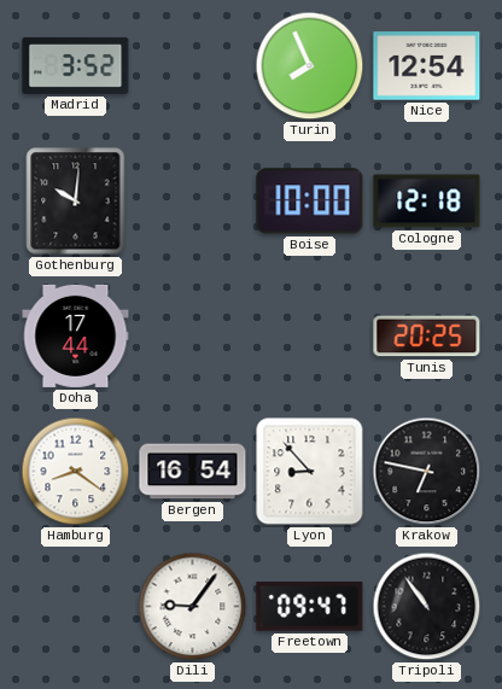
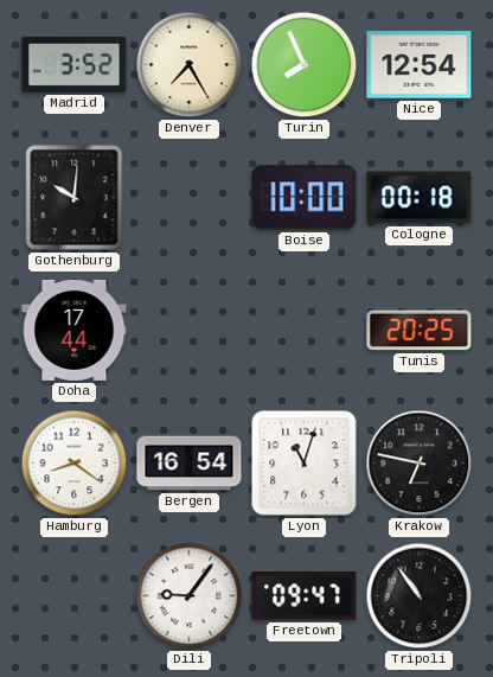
Denver: none -> 7:25
Cologne: 12:18 -> 00:18
Lyon: 8:53 -> 11:03
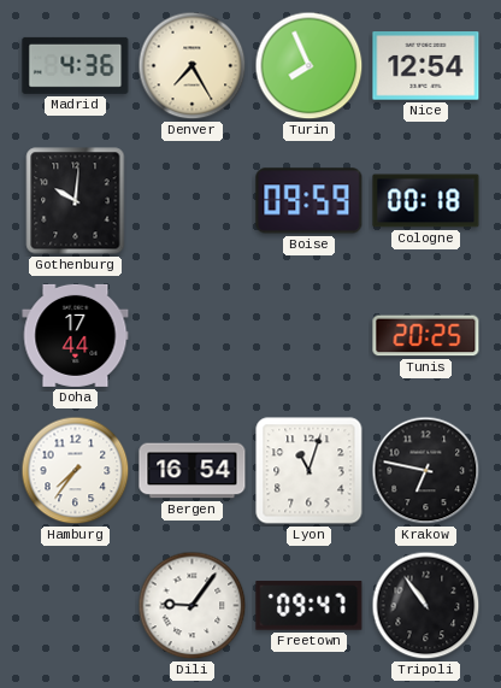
Madrid: 3:52 -> 4:36
Boise: 10:00 -> 09:59
Hamburg: 8:21 -> 7:36
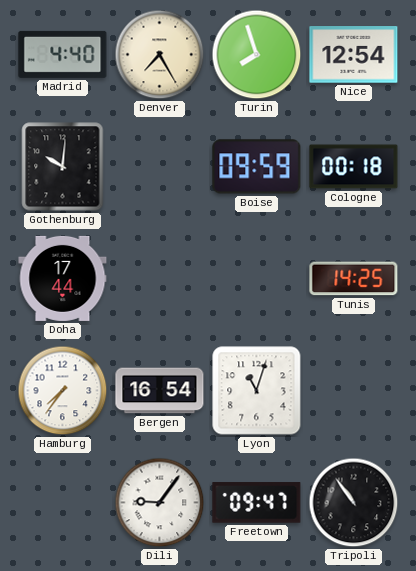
Madrid: 4:36 -> 4:40
Turin: 7:56 -> 7:57
Tunis: 20:25 -> 14:25
Krakow: 6:47 -> none
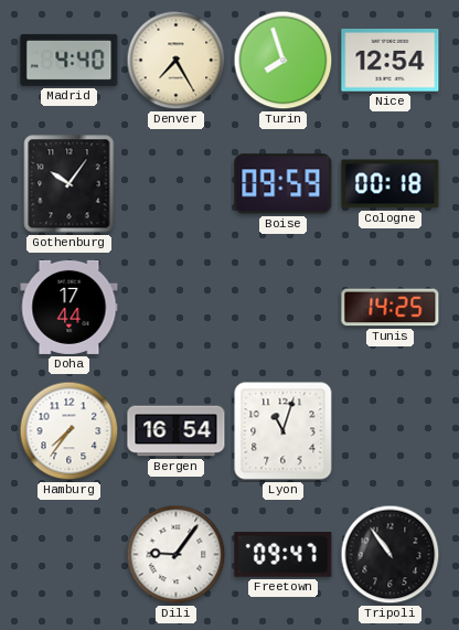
Gothenburg: 10:01 -> 10:06
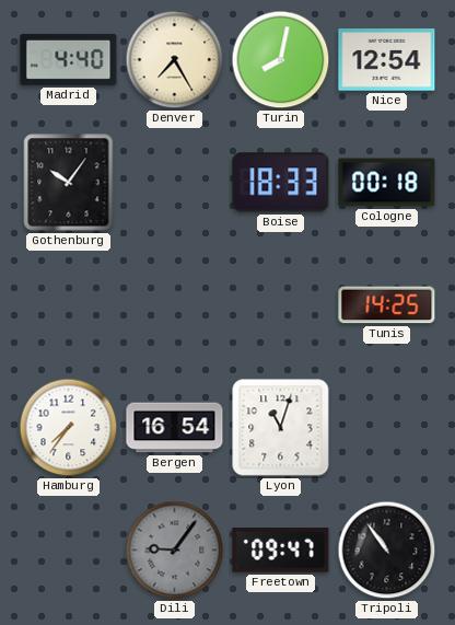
Turin: 7:57 -> 8:02
Boise: 09:59 -> 18:33
Doha: 17:44 -> none
Dili dial: white -> grey
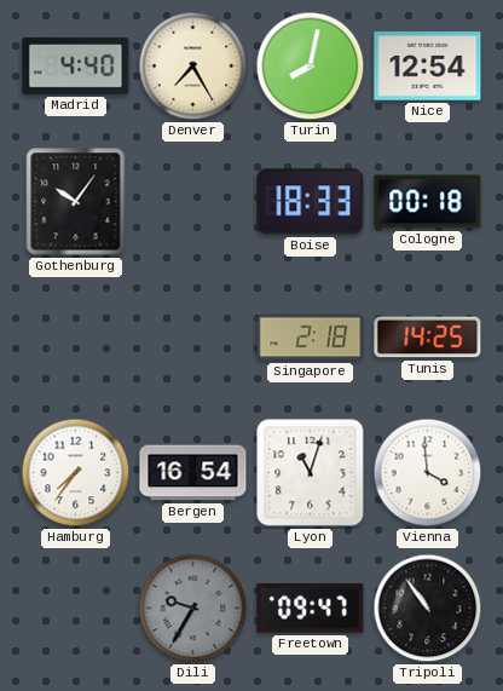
Singapore: none -> 2:18
Vienna: none -> 3:59
Dili: 9:06 -> 9:35
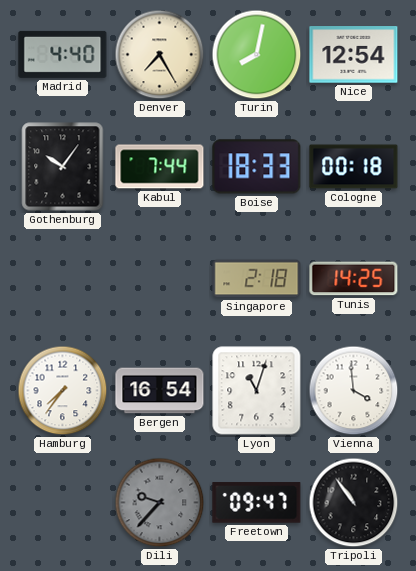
Kabul: none -> 7:44
Dili: 9:35 -> 9:37
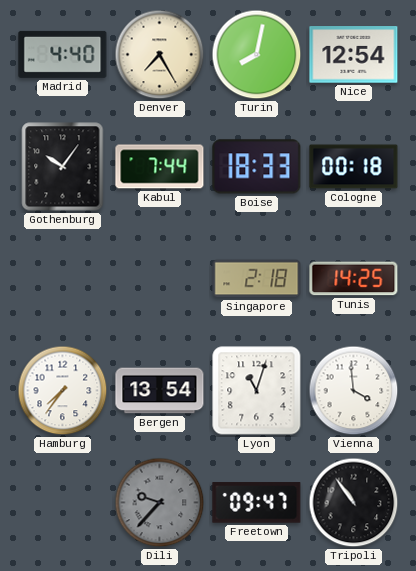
Bergen: 16:54 -> 13:54
